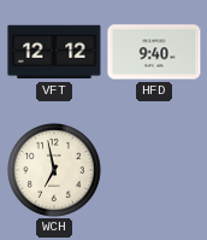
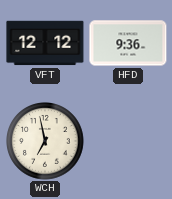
HFD: 9:40 -> 9:36
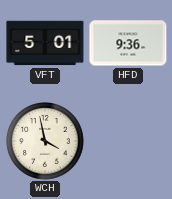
VFT: 12:12 -> 5:01
WCH: 6:58 -> 3:58
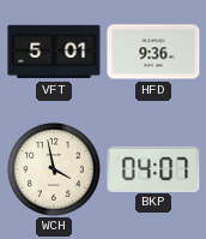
BKP: none -> 04:07
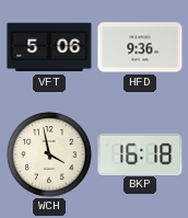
VFT: 5:01 -> 5:06
BKP: 04:07 -> 16:18
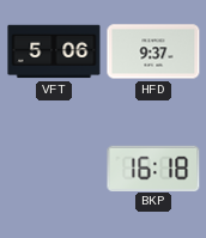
HFD: 9:36 -> 9:37
WCH: 3:58 -> none
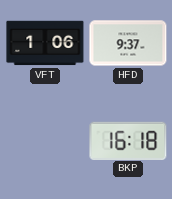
VFT: 5:06 -> 1:06
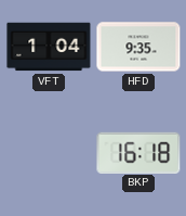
VFT: 1:06 -> 1:04
HFD: 9:37 -> 9:35
